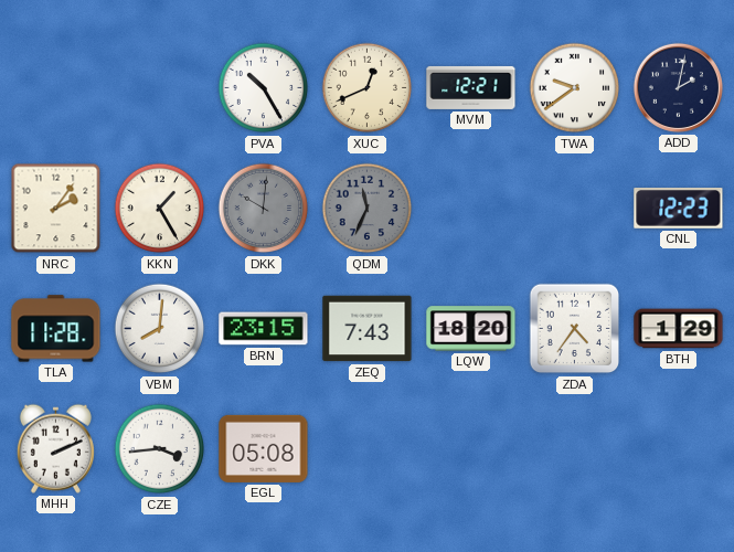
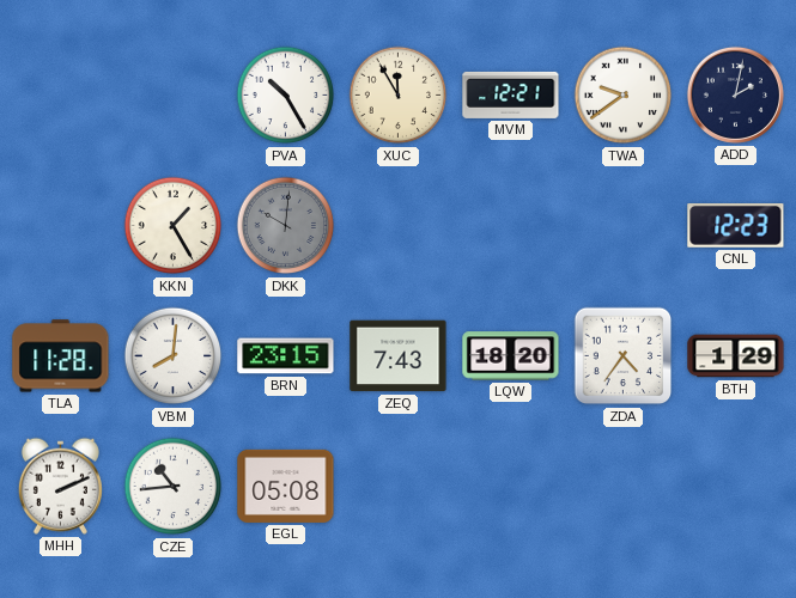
XUC: 12:41 -> 11:55
NRC: 2:06 -> none
QDM: 11:34 -> none
CZE: 3:44 -> 10:44
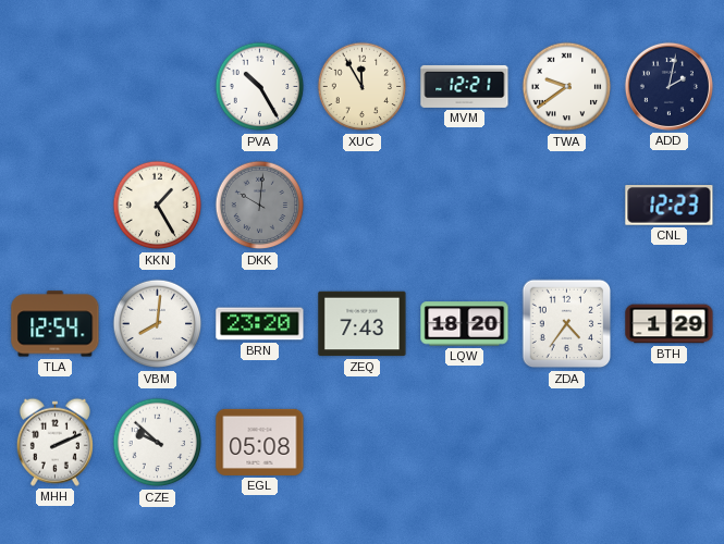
TLA: 11:28 -> 12:54
BRN: 23:15 -> 23:20
CZE: 10:44 -> 9:52
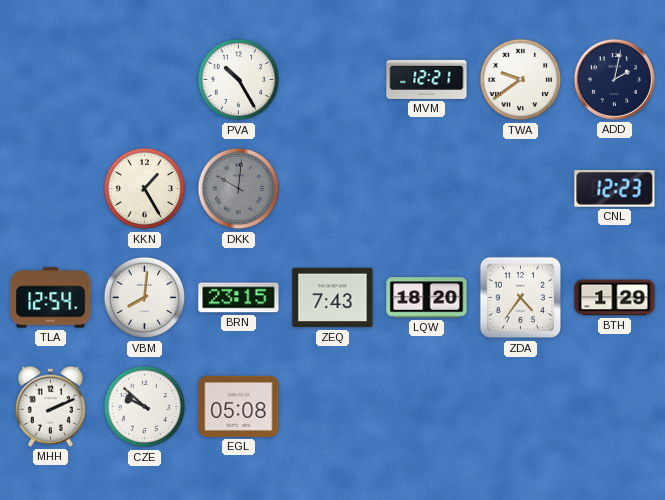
XUC: 11:55 -> none
BRN: 23:20 -> 23:15
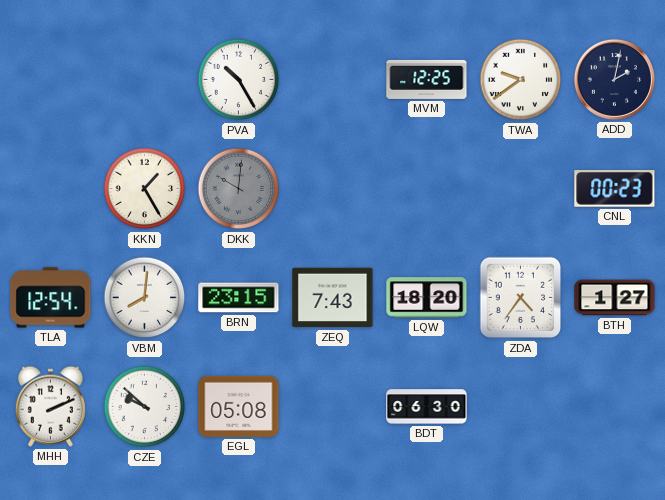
MVM: 12:21 -> 12:25
CNL: 12:23 -> 00:23
BTH: 1:29 -> 1:27
BDT: none -> 06:30
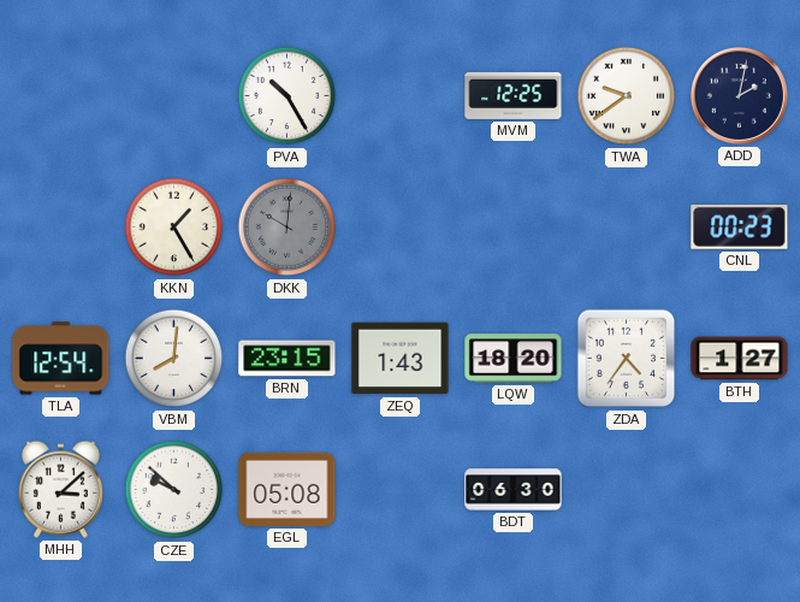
ZEQ: 7:43 -> 1:43
MHH: 2:11 -> 3:08
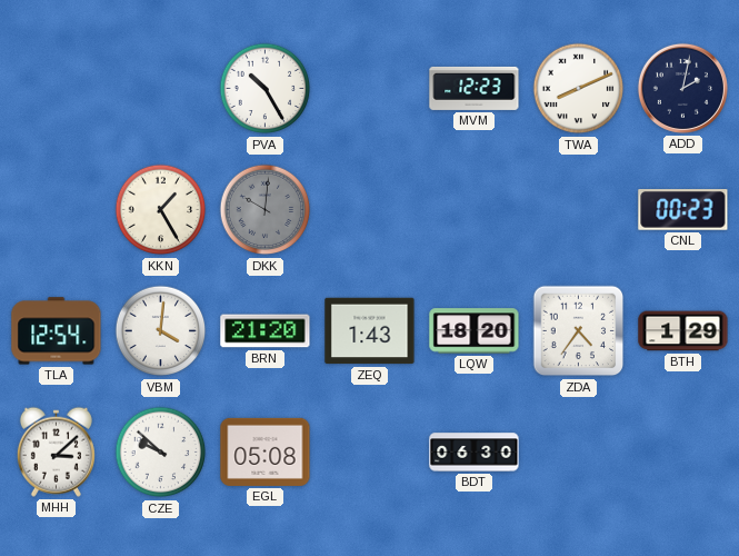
MVM: 12:25 -> 12:23
TWA: 9:39 -> 8:11
VBM: 8:01 -> 4:01
BRN: 23:15 -> 21:20
BTH: 1:27 -> 1:29
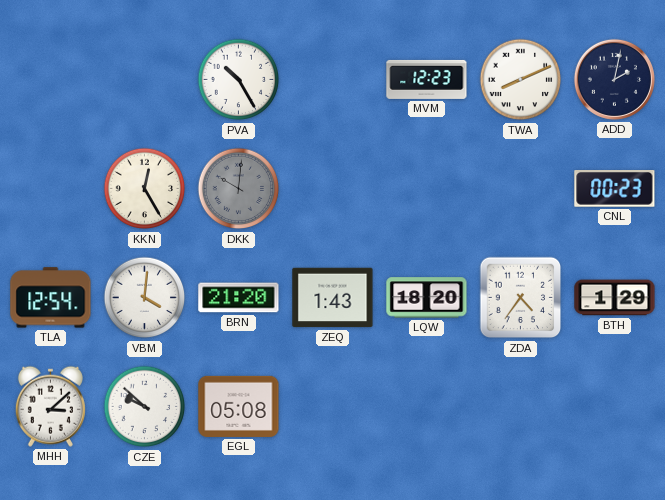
KKN: 1:25 -> 12:25
BDT: 06:30 -> none
